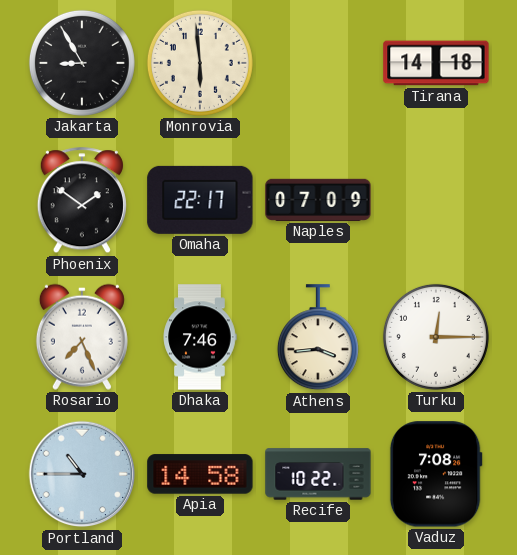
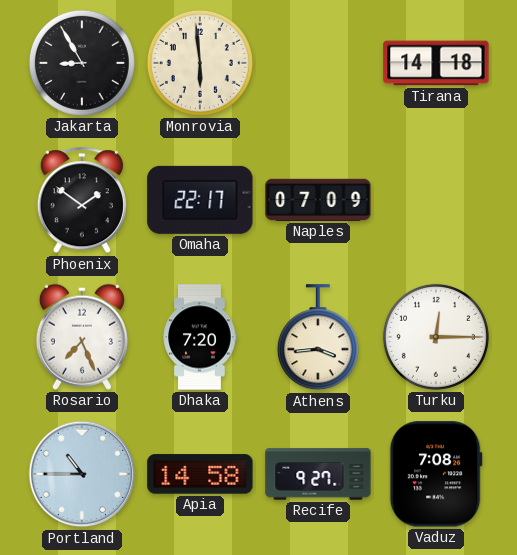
Dhaka: 7:46 -> 7:20
Recife: 10:22 -> 9:27
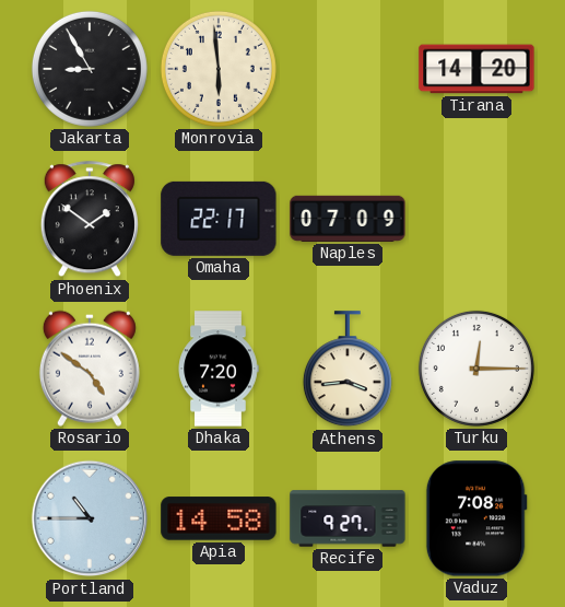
Tirana: 14:18 -> 14:20
Rosario: 7:26 -> 4:51
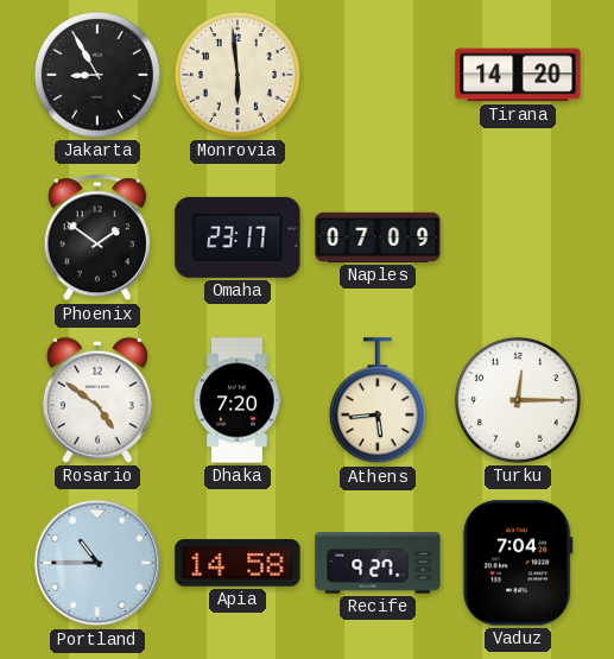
Omaha: 22:17 -> 23:17
Athens: 3:44 -> 5:44
Vaduz: 7:08 -> 7:04
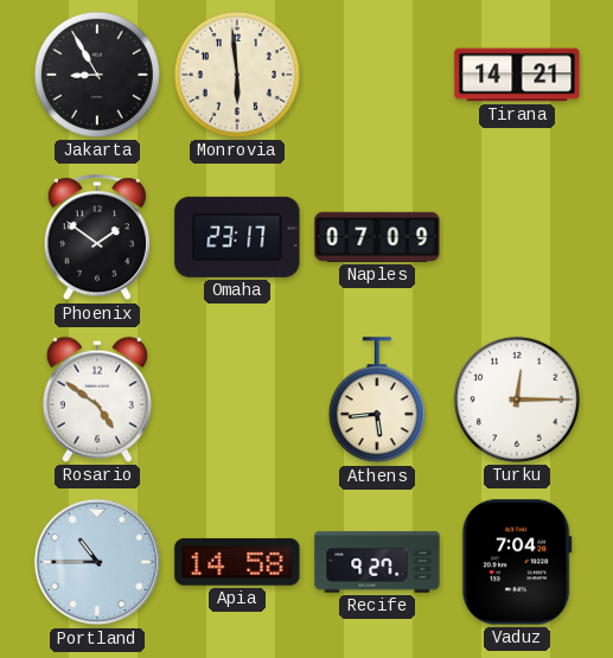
Tirana: 14:20 -> 14:21
Dhaka: 7:20 -> none
